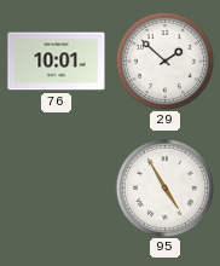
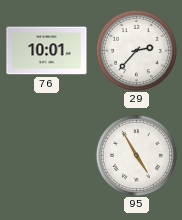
29: 1:52 -> 2:37
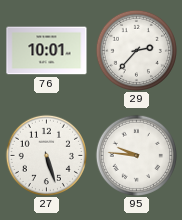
27: none -> 5:27
95: 4:55 -> 9:46
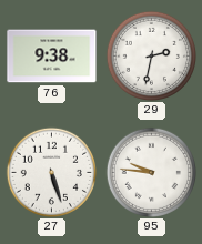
76: 10:01 -> 9:38
29: 2:37 -> 2:32
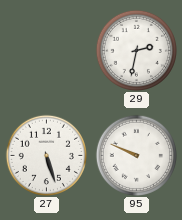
76: 9:38 -> none
95: 9:46 -> 9:49
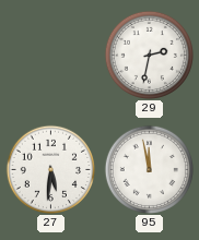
27: 5:27 -> 5:31
95: 9:49 -> 11:58
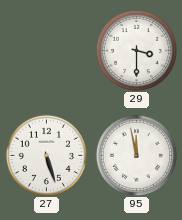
29: 2:32 -> 3:30
27: 5:31 -> 5:27
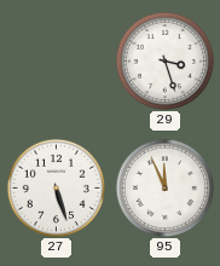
29: 3:30 -> 3:27
95: 11:58 -> 11:56
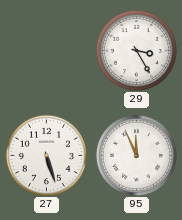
29: 3:27 -> 3:25
